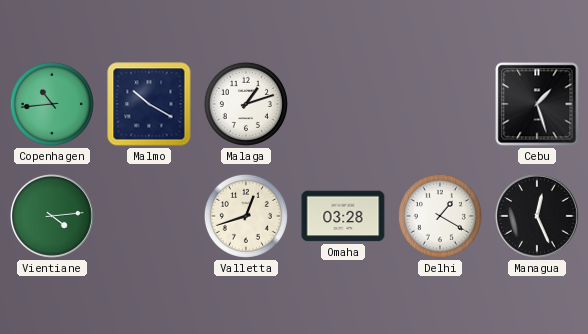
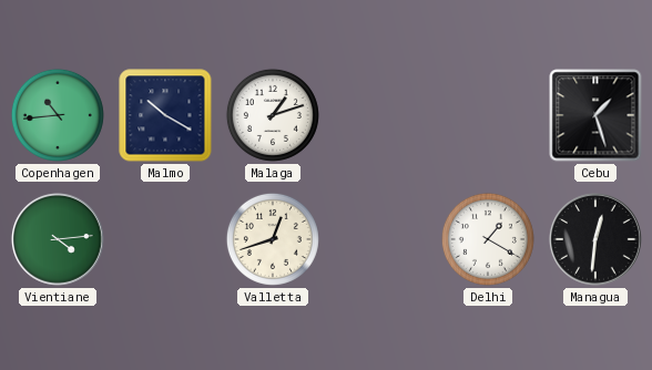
Omaha: 03:28 -> none
Managua: 12:26 -> 12:31
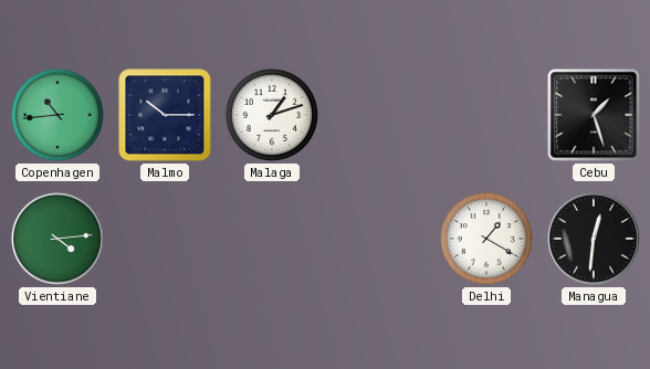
Malmo: 10:20 -> 10:15
Valletta: 12:42 -> none
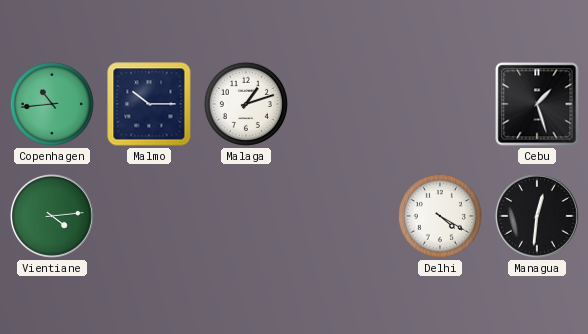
Delhi: 1:20 -> 4:20
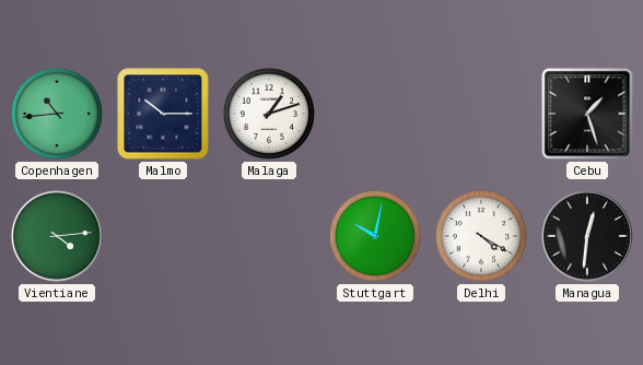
Stuttgart: none -> 10:02
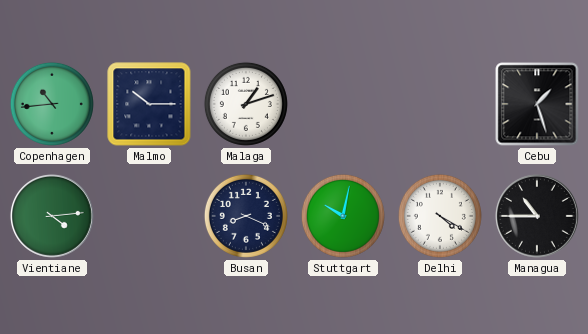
Busan: none -> 8:19
Managua: 12:31 -> 10:45
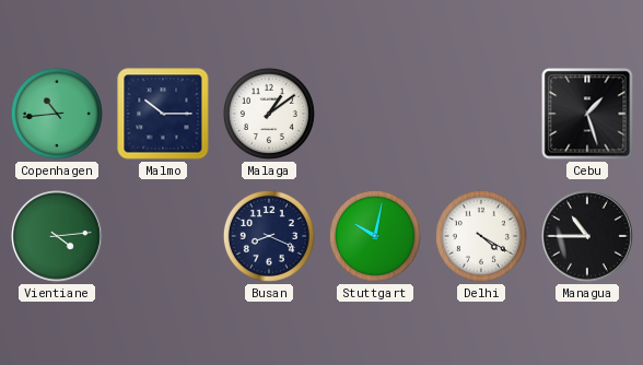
Malaga: 1:12 -> 1:09
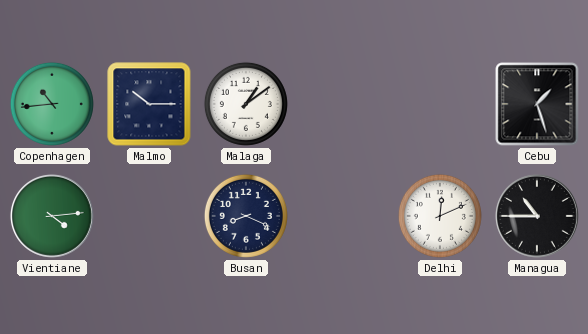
Stuttgart: 10:02 -> none
Delhi: 4:20 -> 12:11
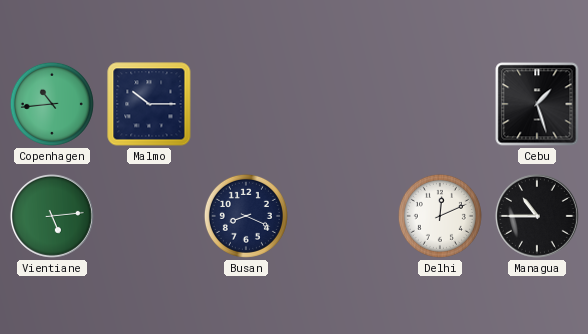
Malaga: 1:09 -> none
Vientiane: 4:14 -> 5:14
